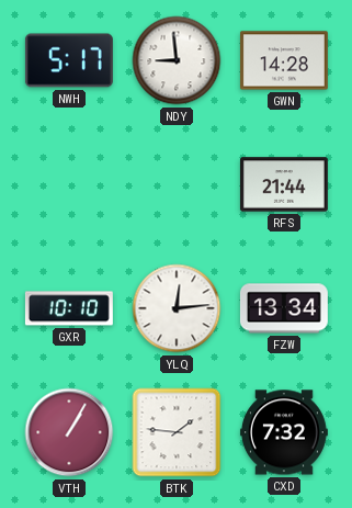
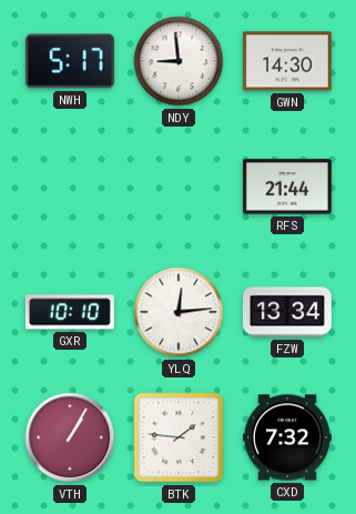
GWN: 14:28 -> 14:30
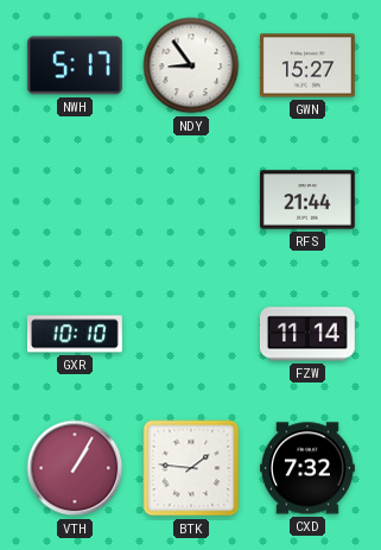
NDY: 8:59 -> 8:54
GWN: 14:30 -> 15:27
YLQ: 12:14 -> none
FZW: 13:34 -> 11:14
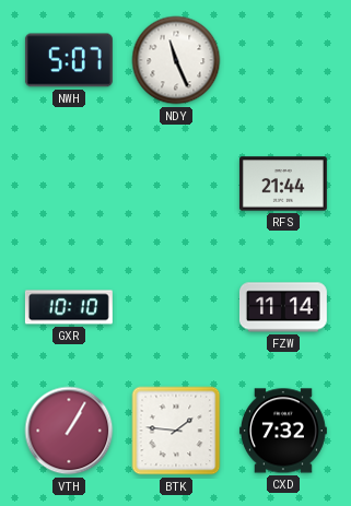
NWH: 5:17 -> 5:07
NDY: 8:54 -> 11:26
GWN: 15:27 -> none
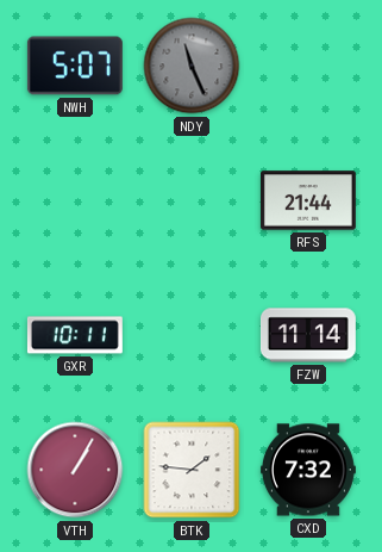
NDY dial: white -> grey
GXR: 10:10 -> 10:11
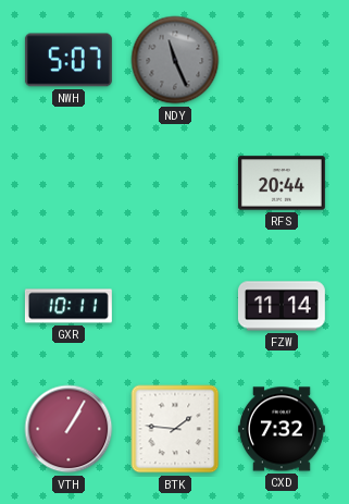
RFS: 21:44 -> 20:44
